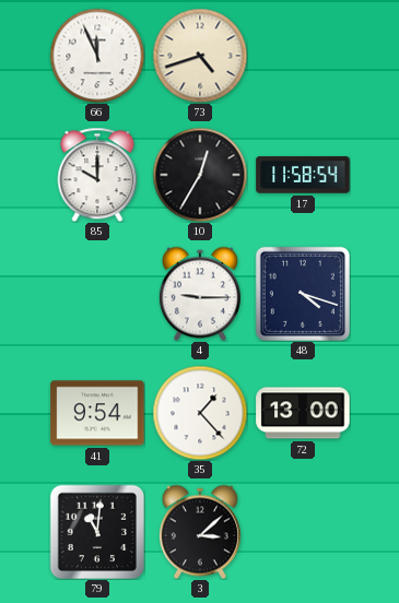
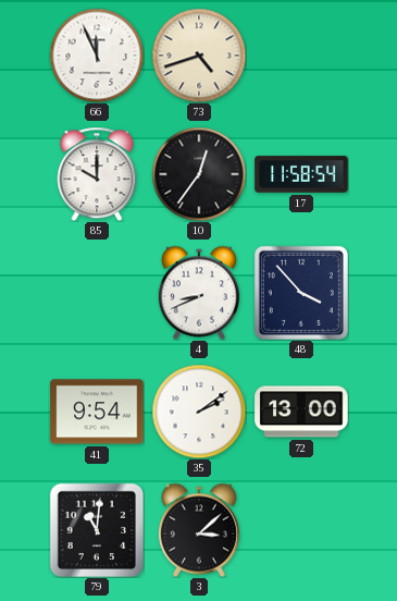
10: 12:35 -> 12:36
4: 9:15 -> 8:41
48: 4:18 -> 3:53
35: 1:23 -> 2:09
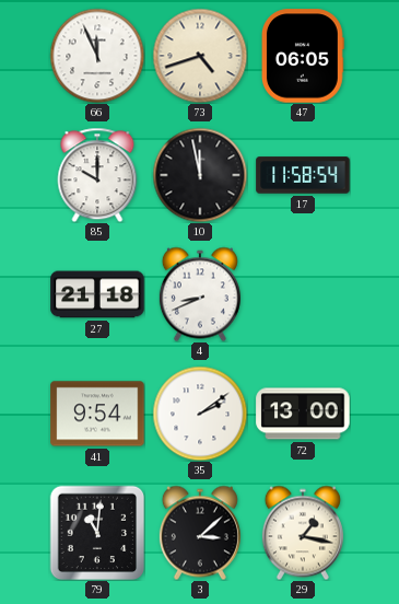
47: none -> 06:05
10: 12:36 -> 11:58
27: none -> 21:18
48: 3:53 -> none
29: none -> 1:17
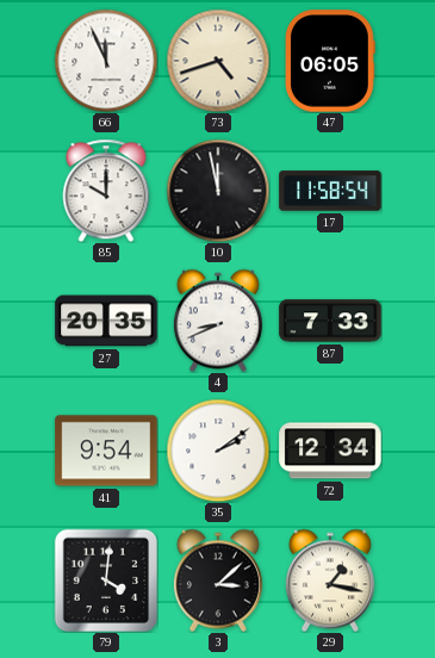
27: 21:18 -> 20:35
87: none -> 7:33
72: 13:00 -> 12:34
79: 11:01 -> 4:01
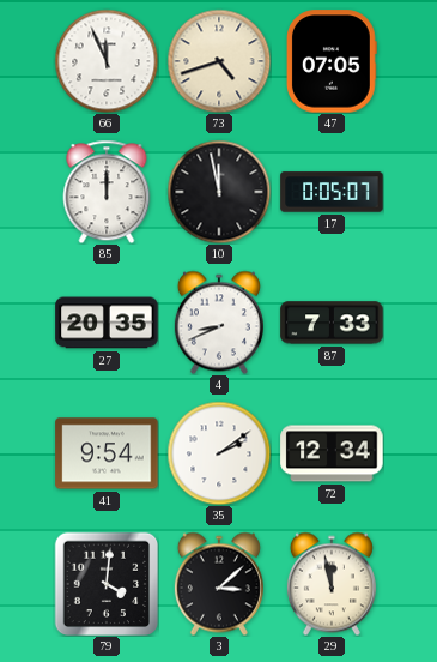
47: 06:05 -> 07:05
85: 10:00 -> 12:00
17: 11:58 -> 0:05
29: 1:17 -> 11:58
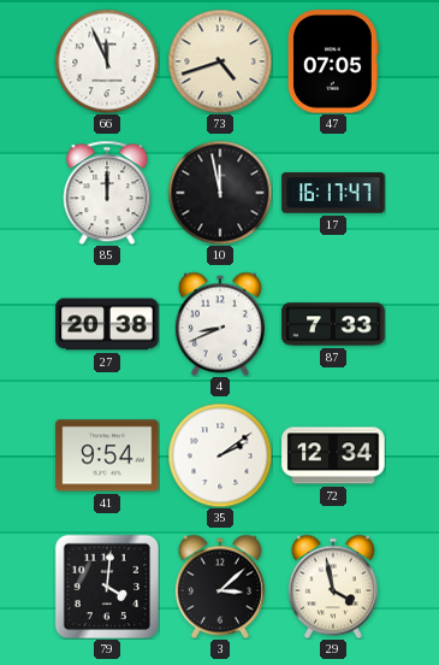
17: 0:05 -> 16:17
27: 20:35 -> 20:38
29: 11:58 -> 3:58
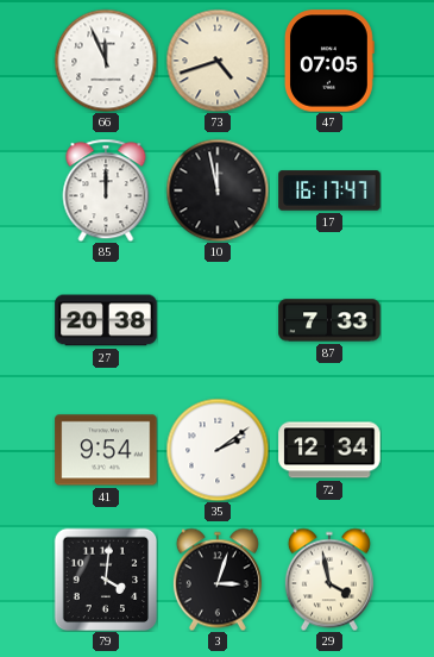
4: 8:41 -> none
3: 3:08 -> 3:03
